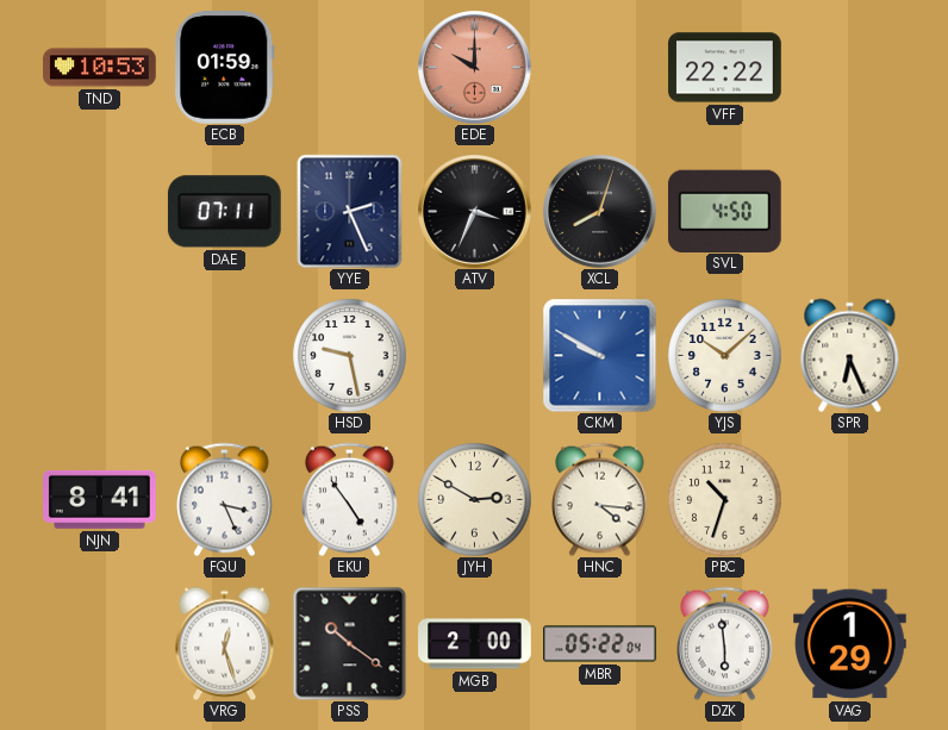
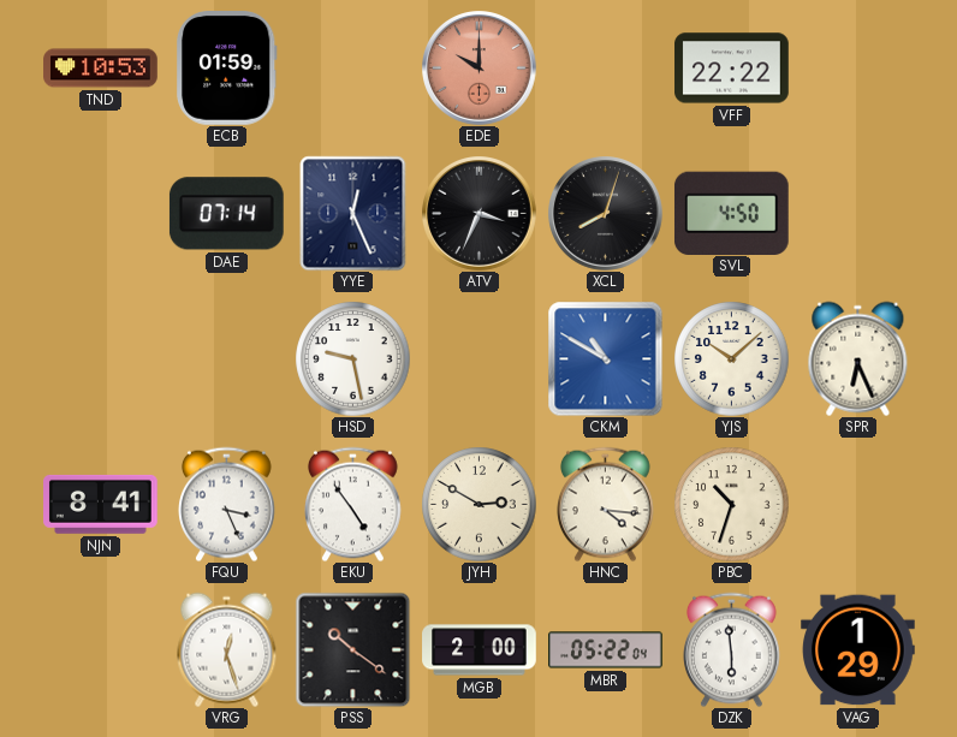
DAE: 07:11 -> 07:14
YYE: 2:26 -> 12:26
CKM: 9:50 -> 10:50
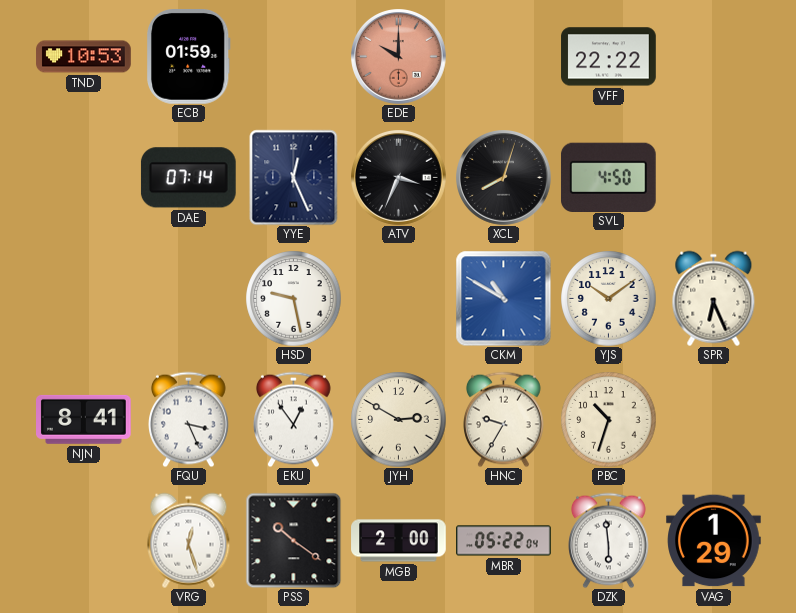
YJS: 10:08 -> 10:09
EKU: 4:54 -> 12:54
HNC: 4:16 -> 9:35
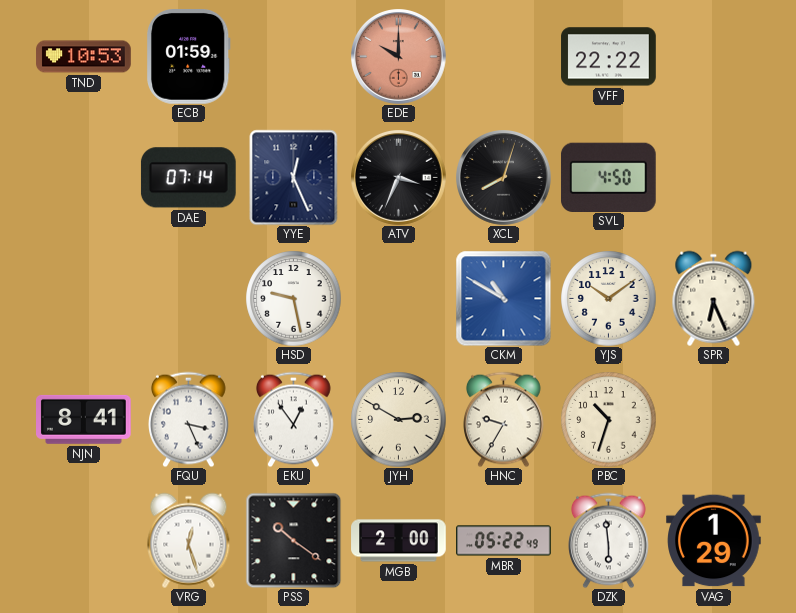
MBR: 05:22:04 -> 05:22:49
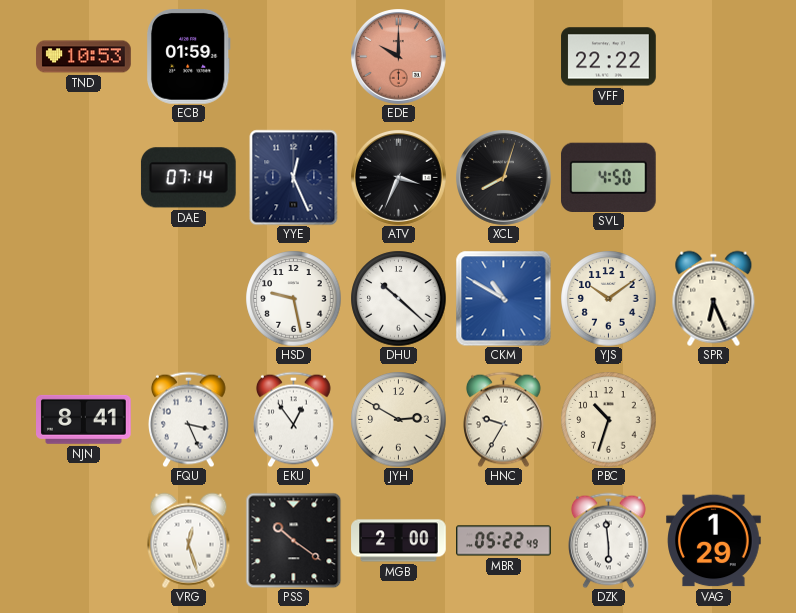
DHU: none -> 10:22
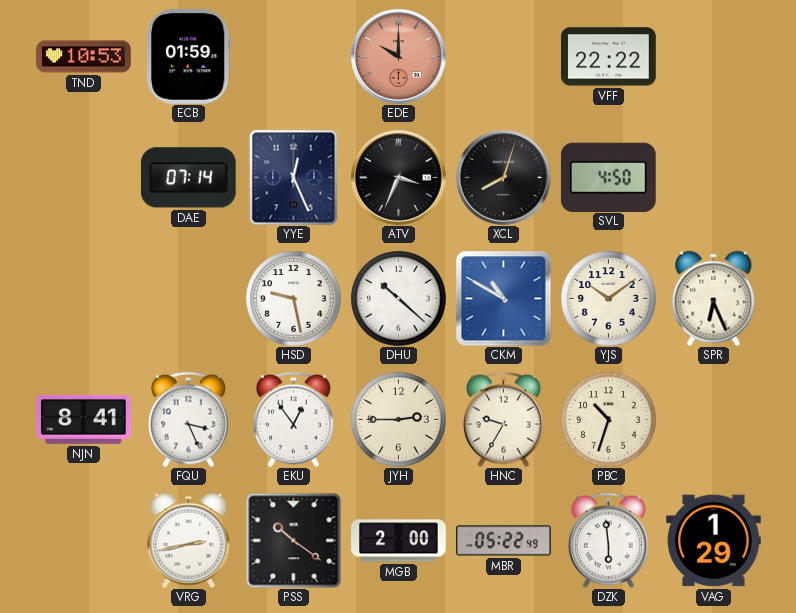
JYH: 2:50 -> 2:45
VRG: 12:27 -> 2:43
